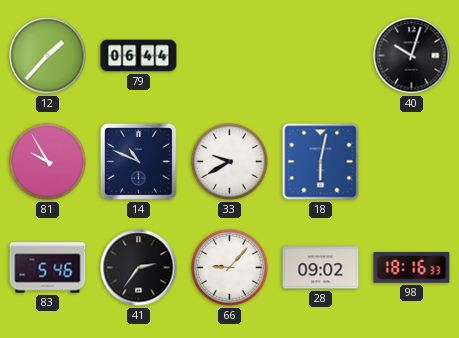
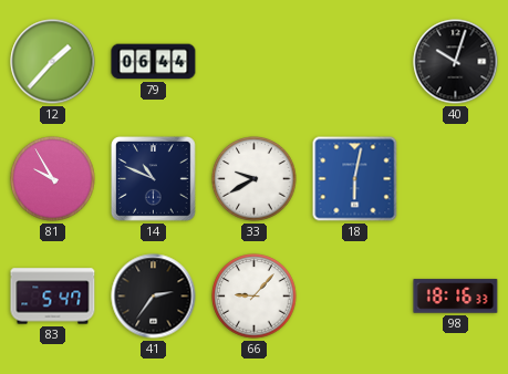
83: 5:46 -> 5:47
28: 09:02 -> none
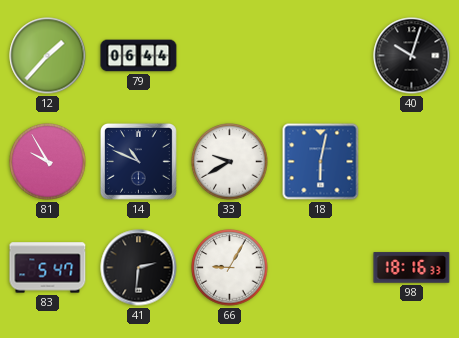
41: 2:36 -> 2:31
66: 9:07 -> 9:05
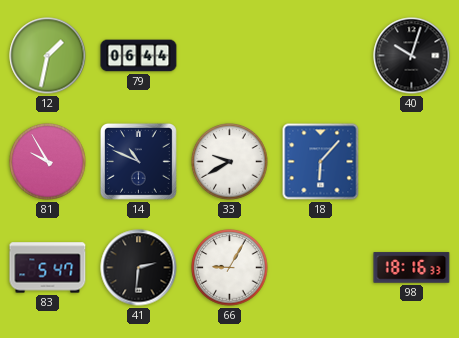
12: 1:37 -> 1:32
18: 6:02 -> 6:07
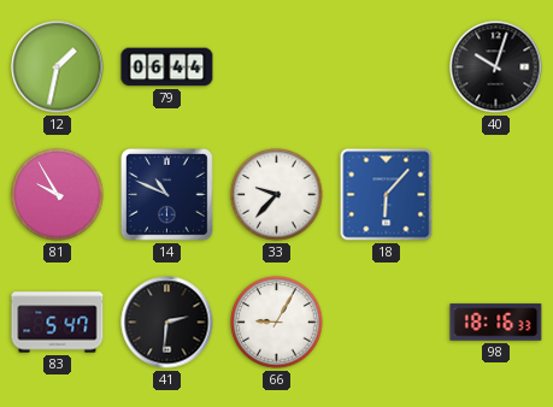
33: 9:40 -> 9:37
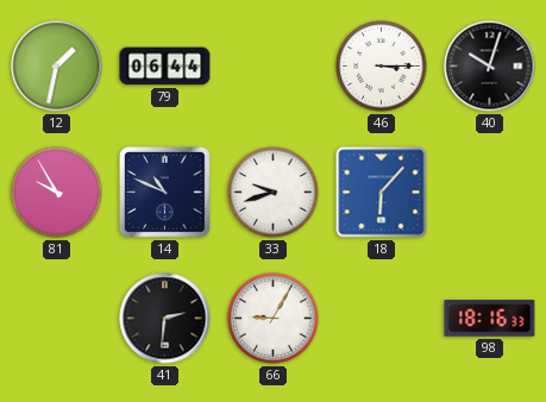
46: none -> 3:15
33: 9:37 -> 9:42
83: 5:47 -> none
